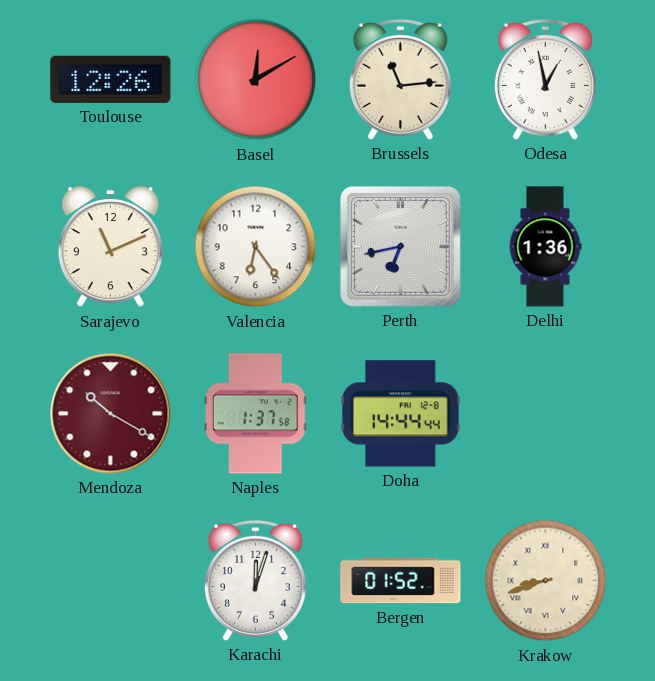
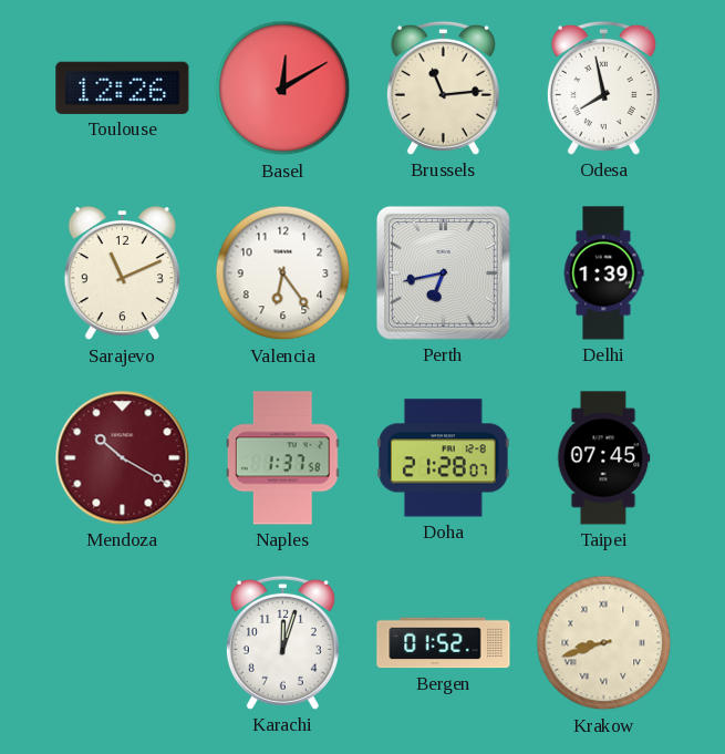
Odesa: 12:58 -> 7:58
Delhi: 1:36 -> 1:39
Doha: 14:44 -> 21:28
Taipei: none -> 07:45
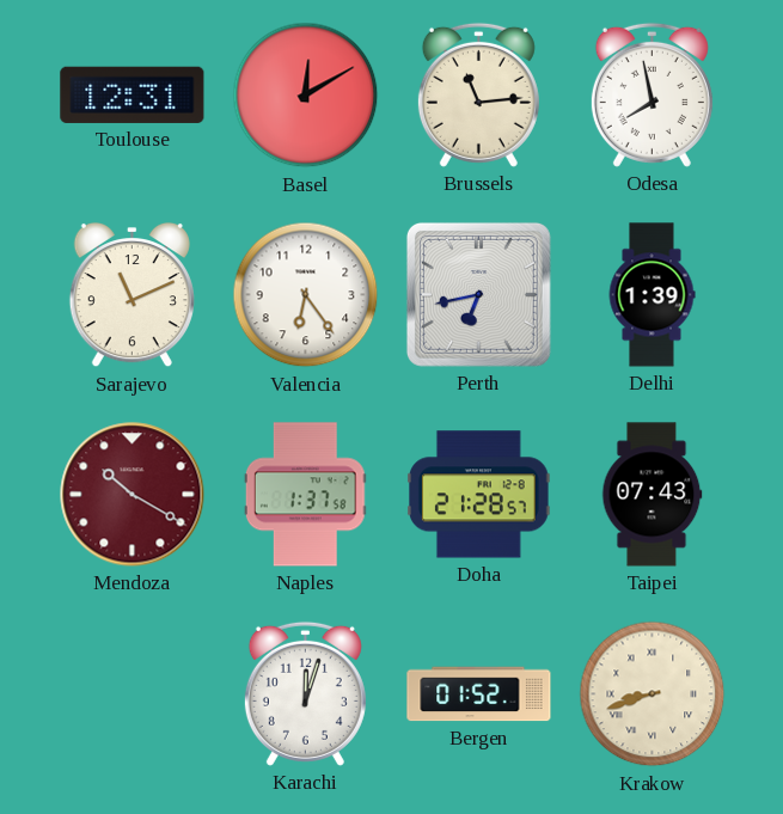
Toulouse: 12:26 -> 12:31
Doha: 21:28:07 -> 21:28:57
Taipei: 07:45 -> 07:43
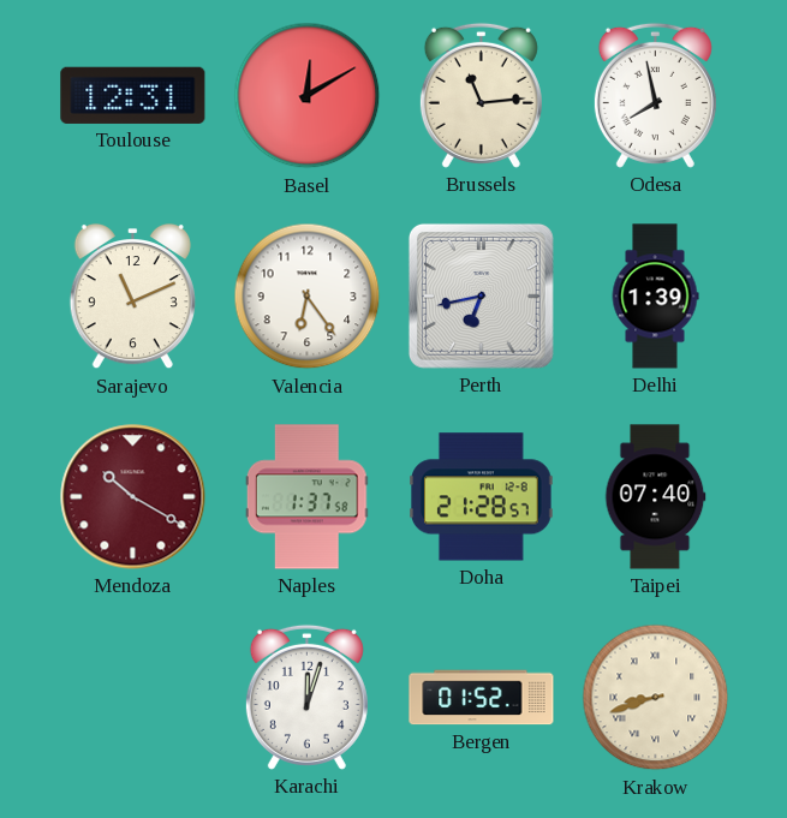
Taipei: 07:43 -> 07:40
